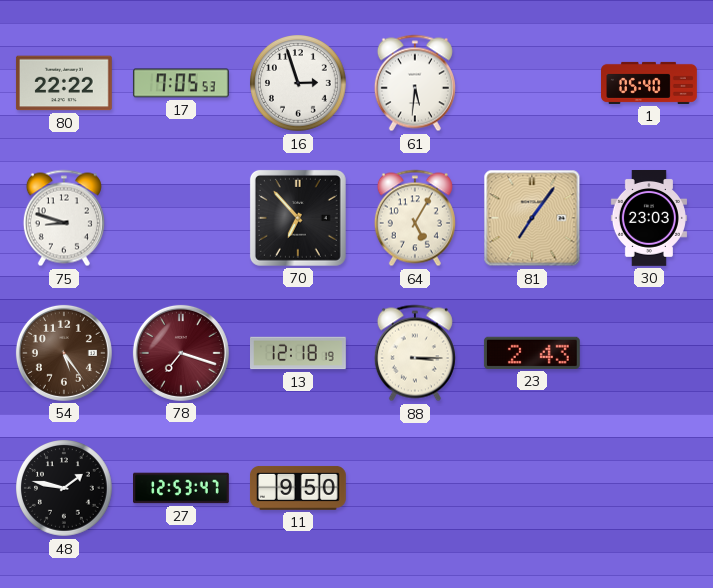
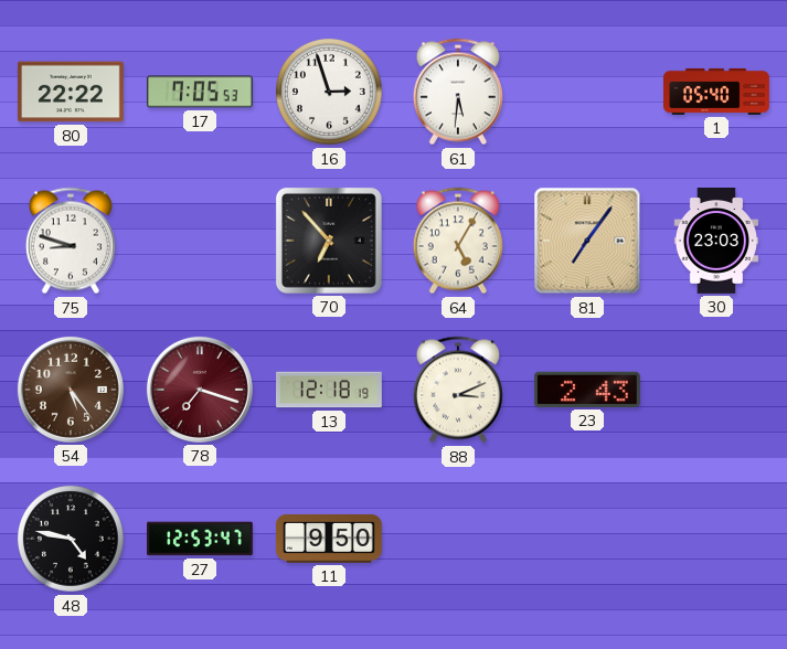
88: 3:15 -> 3:11
48: 1:47 -> 4:47
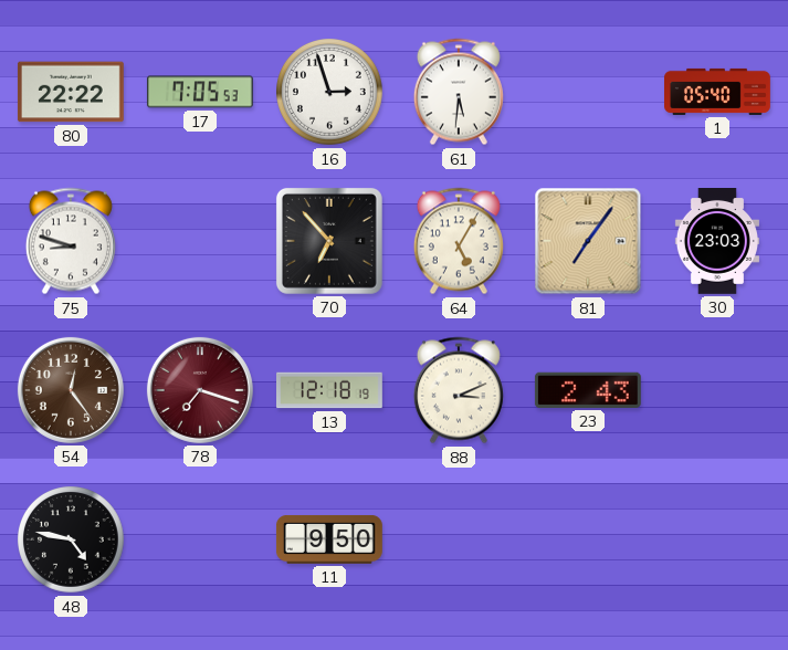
54: 5:24 -> 12:24
27: 12:53 -> none
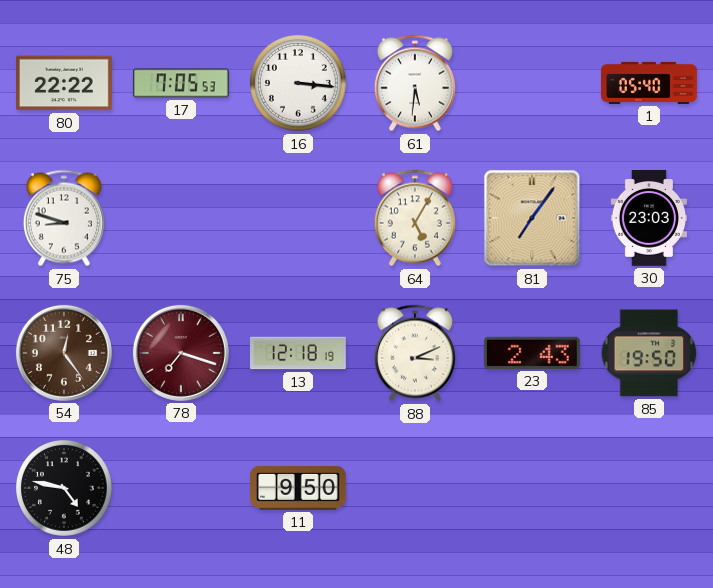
16: 2:57 -> 3:16
70: 6:53 -> none
85: none -> 19:50
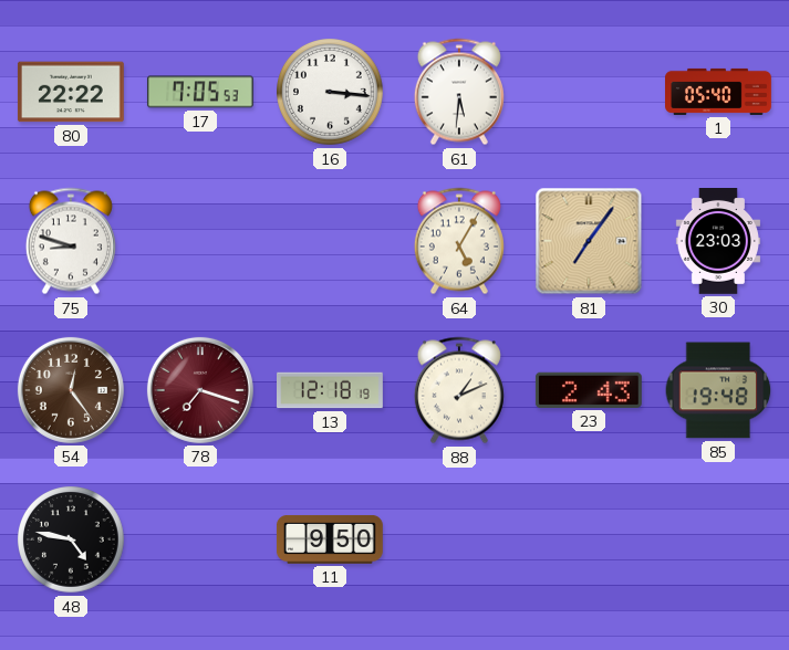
88: 3:11 -> 1:11
85: 19:50 -> 19:48
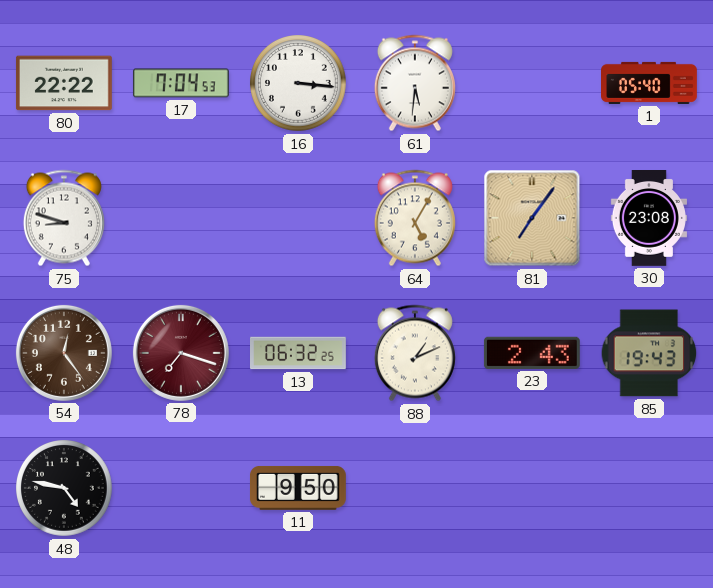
17: 7:05 -> 7:04
30: 23:03 -> 23:08
13: 12:18 -> 06:32
85: 19:48 -> 19:43
